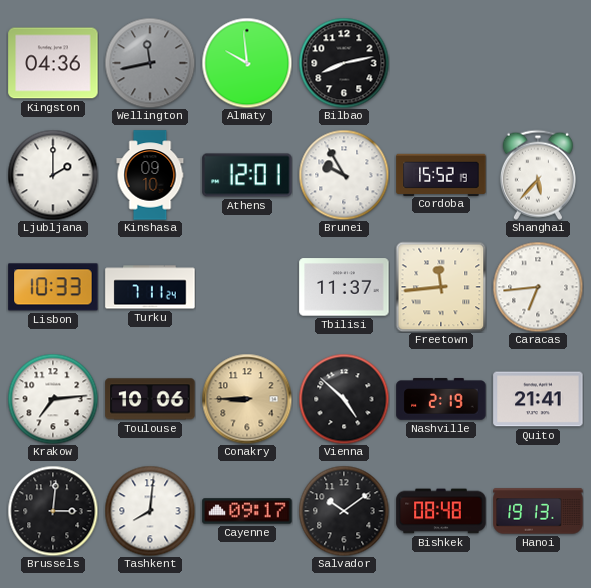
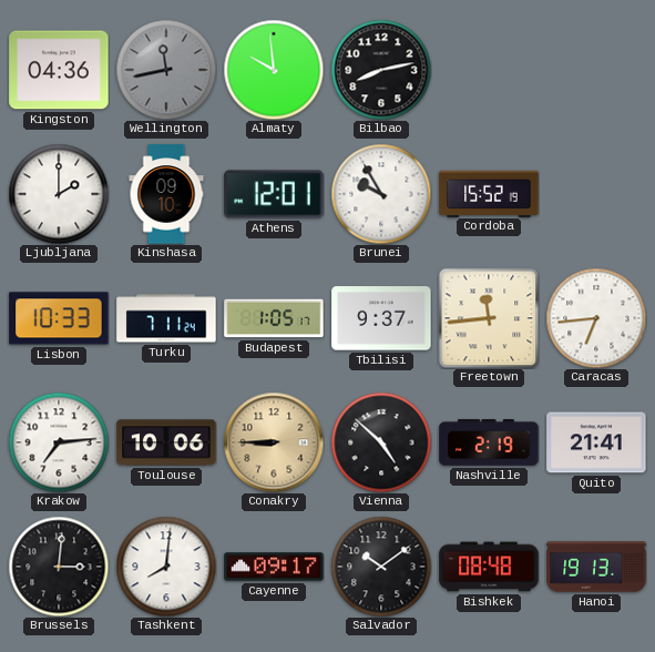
Shanghai: 5:37 -> none
Budapest: none -> 1:05
Tbilisi: 11:37 -> 9:37
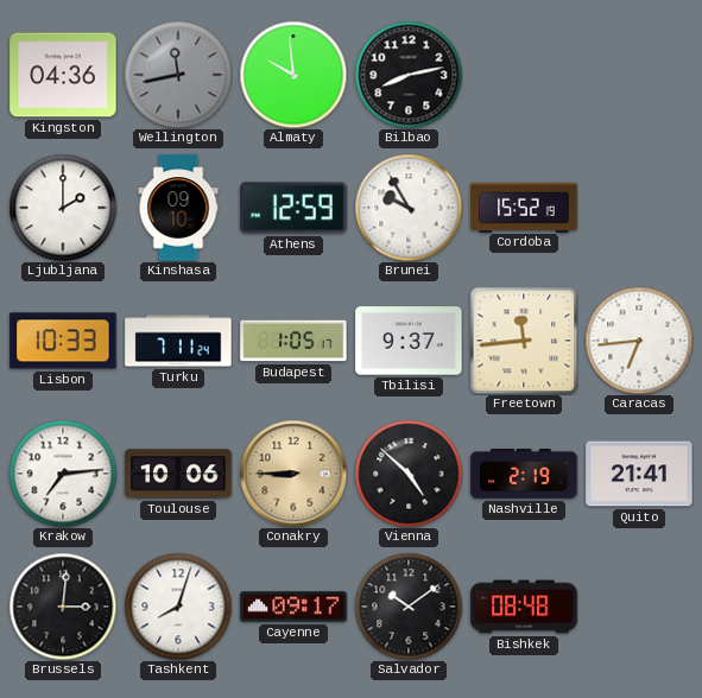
Athens: 12:01 -> 12:59
Tashkent: 8:01 -> 8:03
Hanoi: 19:13 -> none
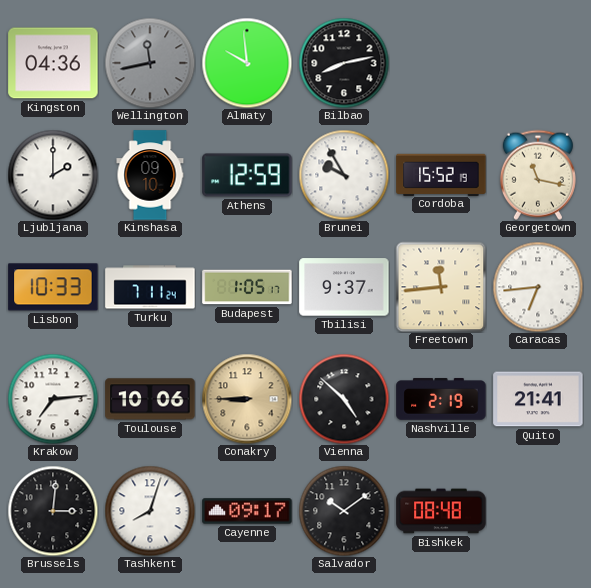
Georgetown: none -> 11:17
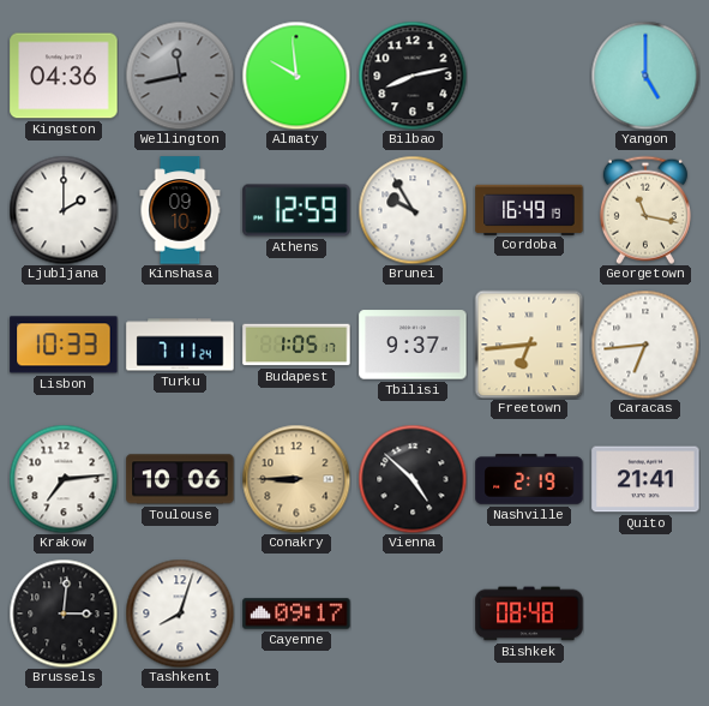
Yangon: none -> 5:00
Cordoba: 15:52 -> 16:49
Freetown: 11:44 -> 6:44
Salvador: 10:09 -> none
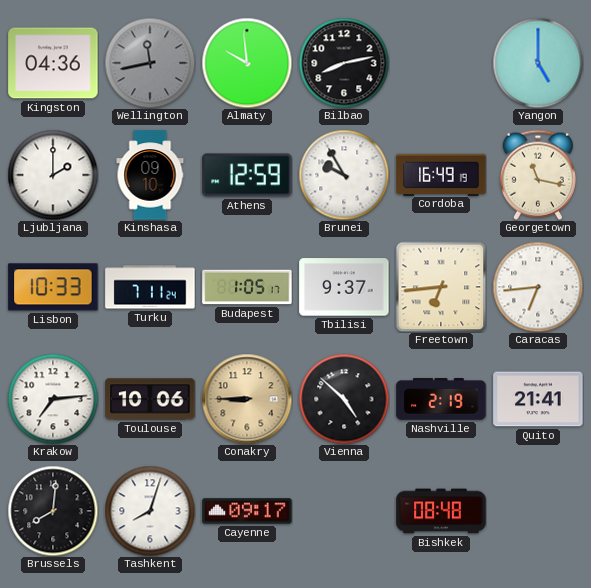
Brussels: 3:01 -> 8:01
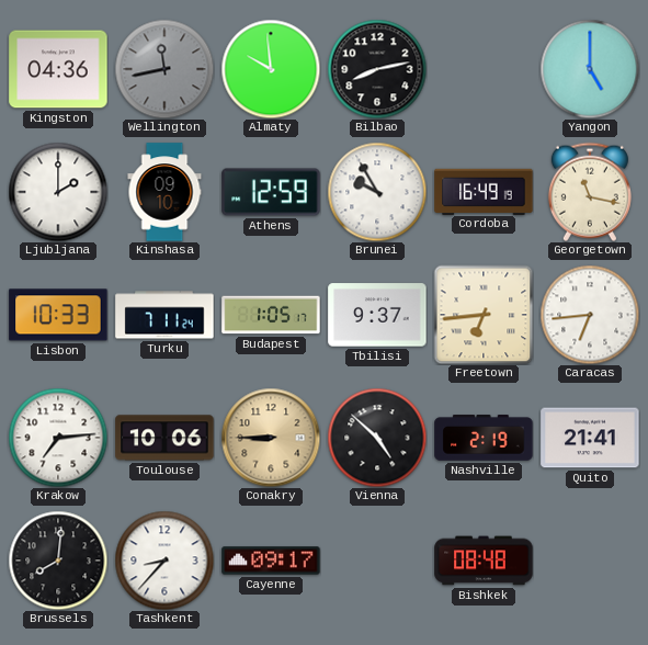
Tashkent: 8:03 -> 8:37
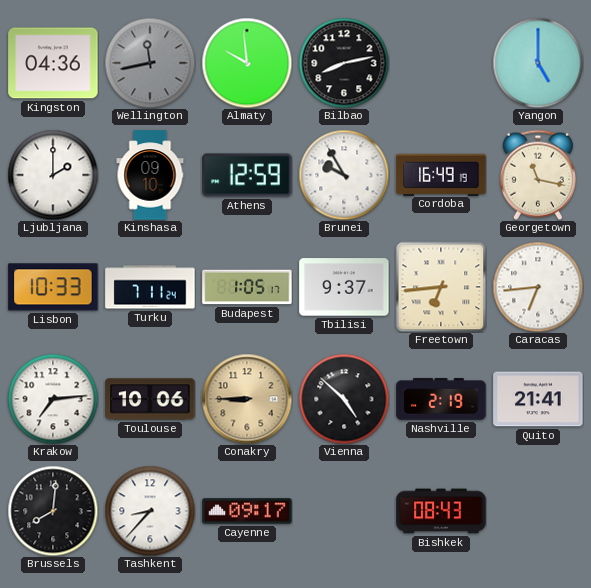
Bishkek: 08:48 -> 08:43
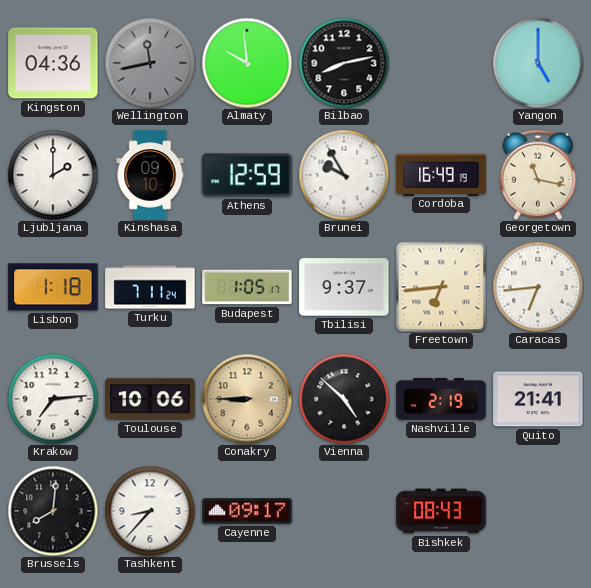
Lisbon: 10:33 -> 1:18
